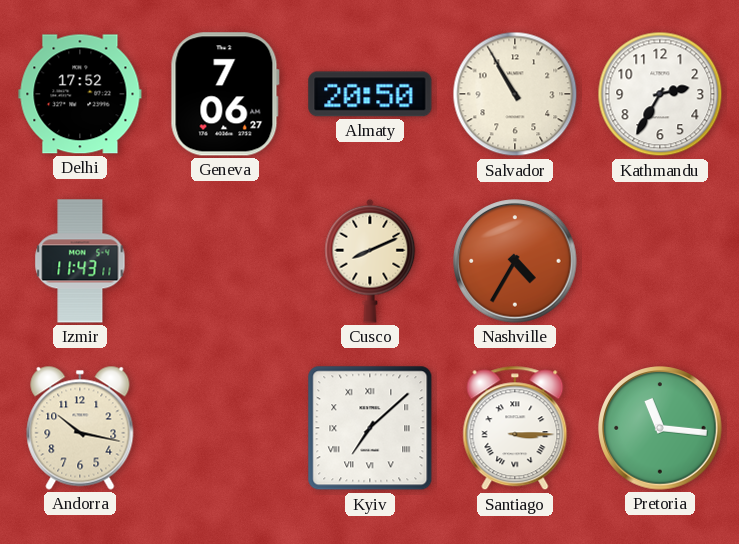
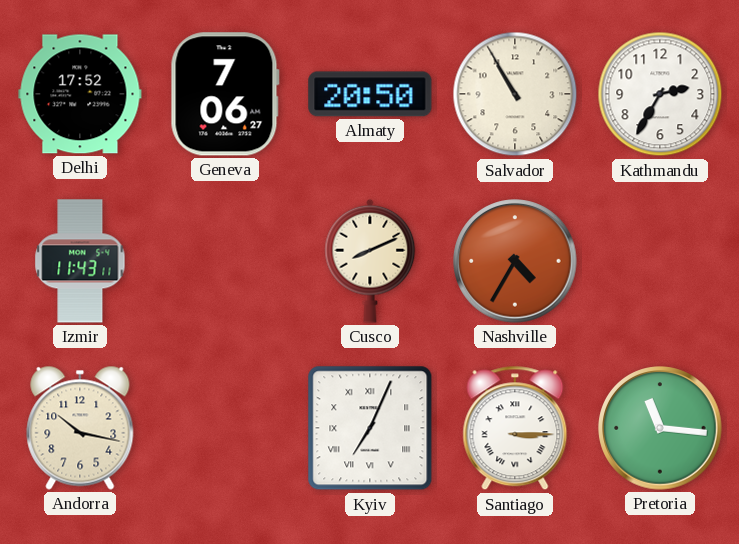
Kyiv: 7:08 -> 7:04
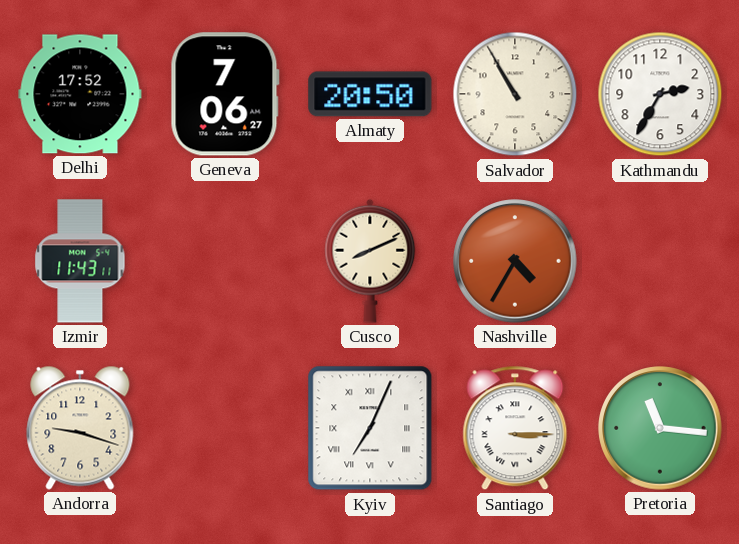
Andorra: 10:17 -> 9:18
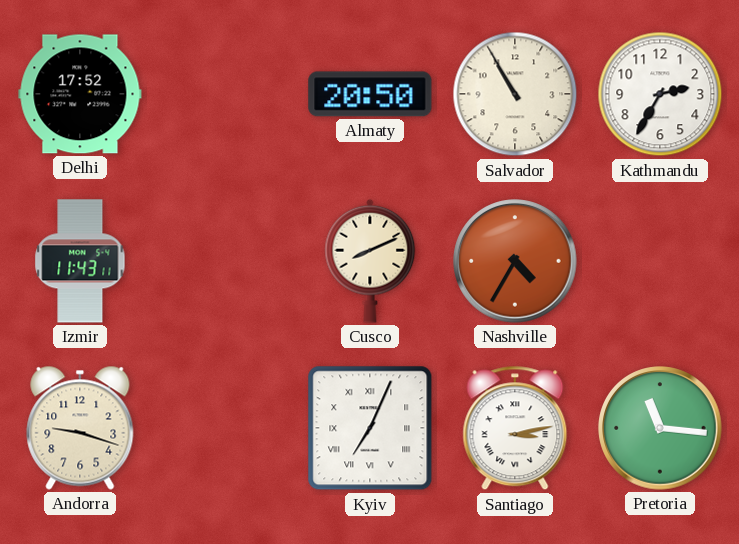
Geneva: 7:06 -> none
Santiago: 3:15 -> 3:13
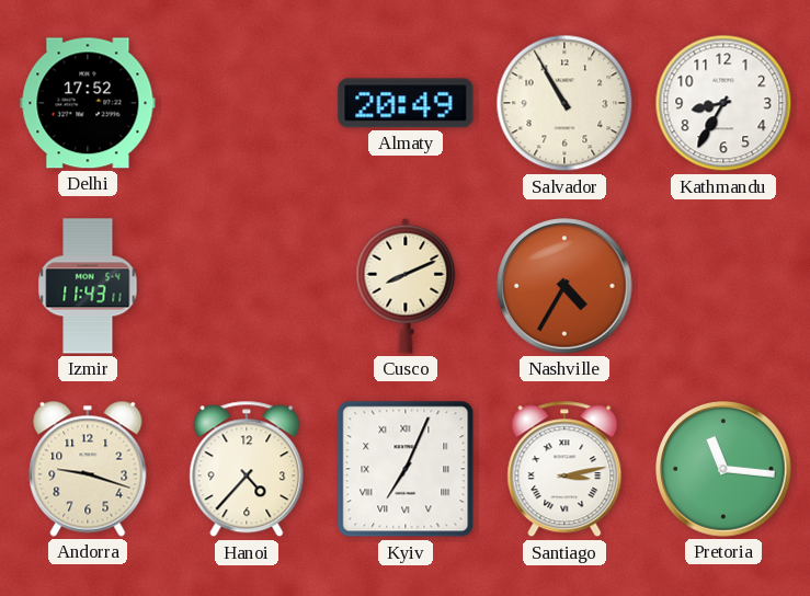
Almaty: 20:50 -> 20:49
Kathmandu: 2:35 -> 8:35
Hanoi: none -> 4:37
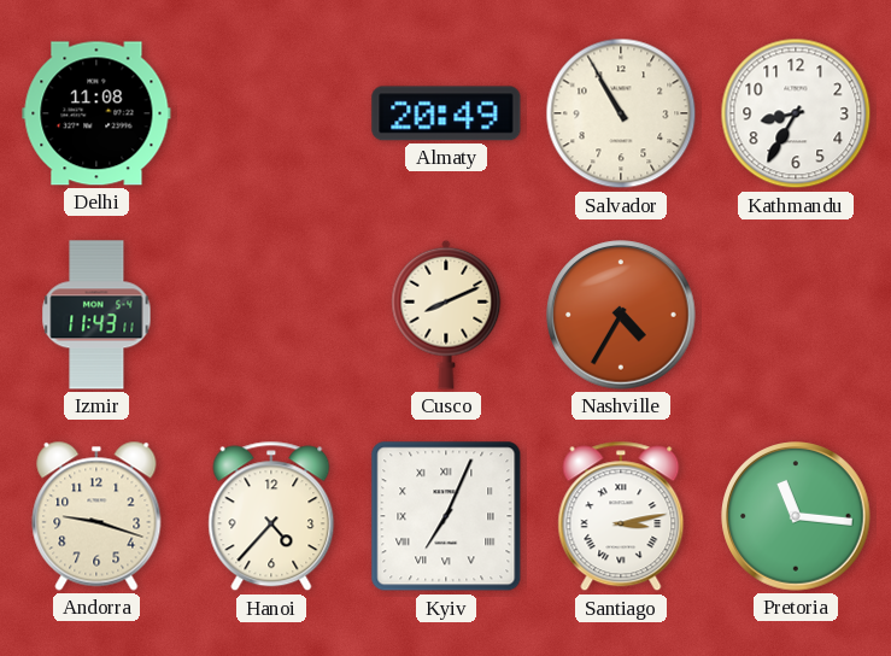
Delhi: 17:52 -> 11:08
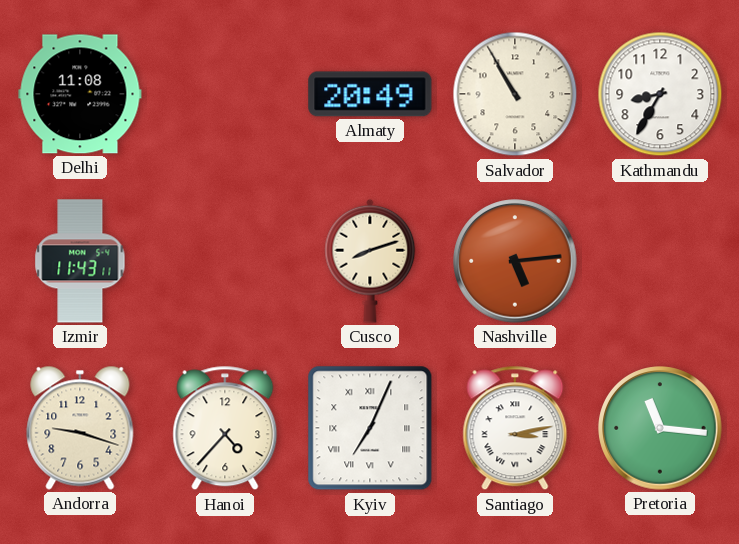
Cusco: 8:11 -> 8:12
Nashville: 4:35 -> 5:14
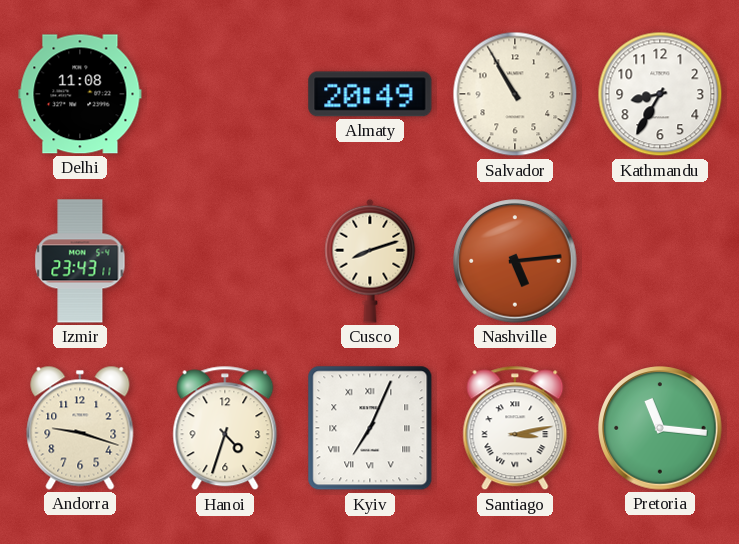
Izmir: 11:43 -> 23:43
Hanoi: 4:37 -> 4:33
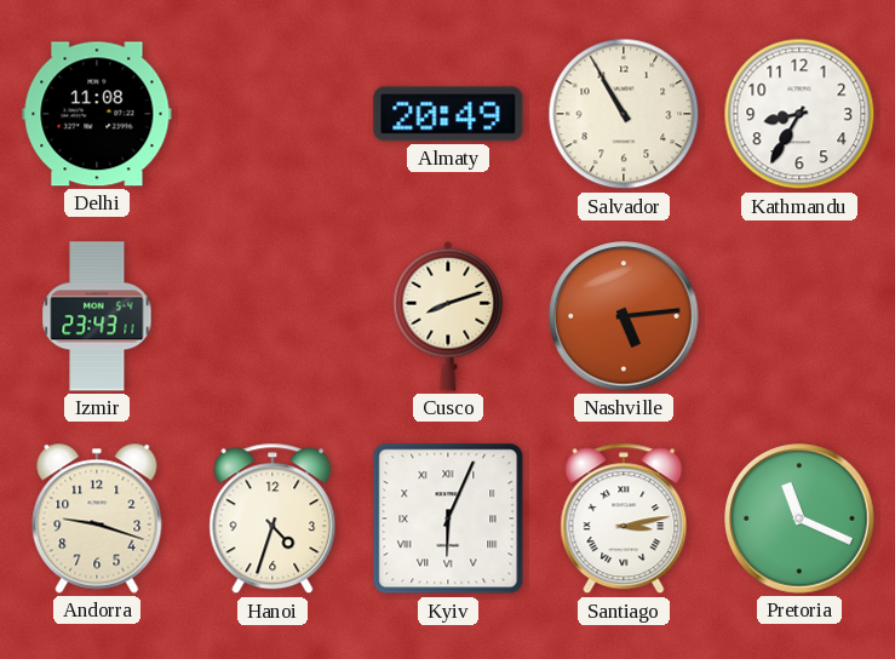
Kyiv: 7:04 -> 6:04
Pretoria: 11:16 -> 11:19
